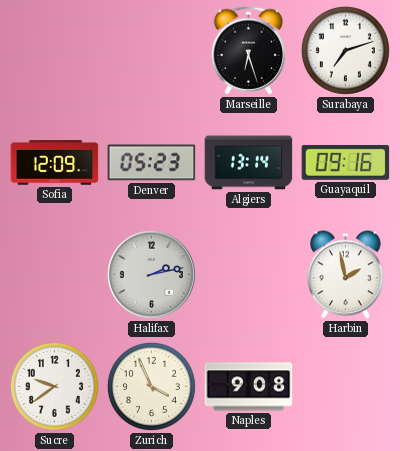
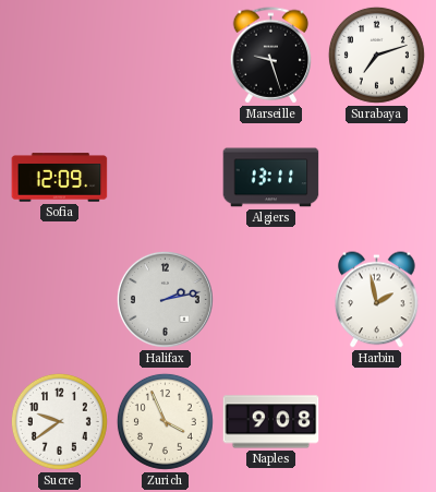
Marseille: 6:27 -> 9:27
Denver: 05:23 -> none
Algiers: 13:14 -> 13:11
Guayaquil: 09:16 -> none
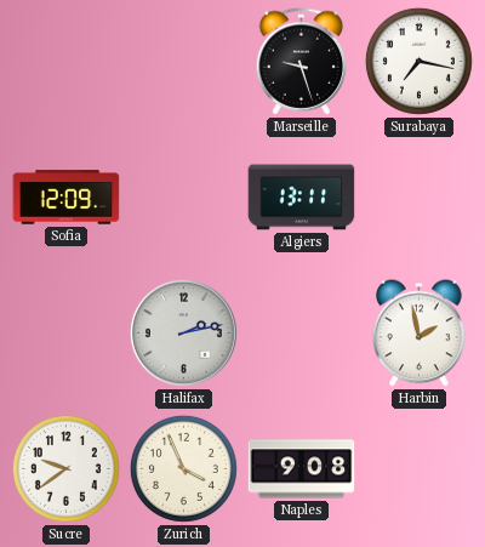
Surabaya: 7:12 -> 7:17
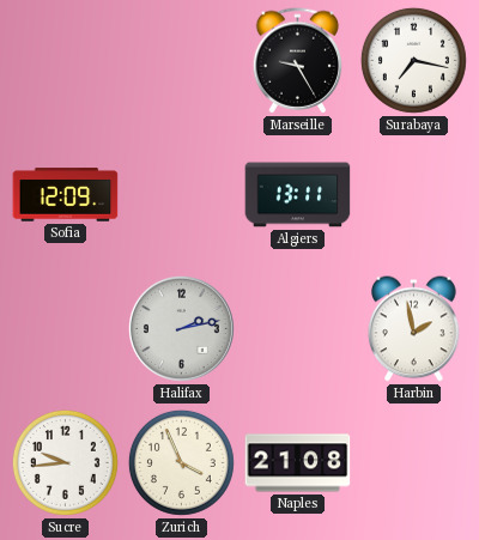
Marseille: 9:27 -> 9:25
Sucre: 9:39 -> 9:44
Naples: 9:08 -> 21:08
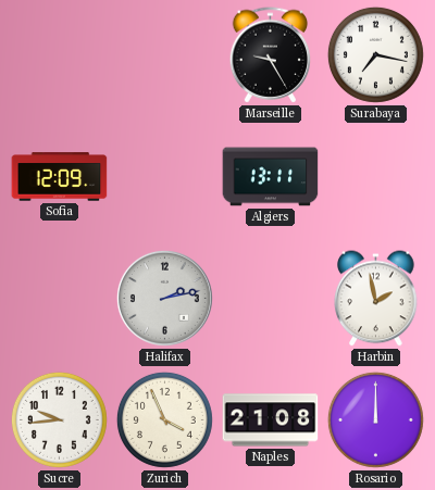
Rosario: none -> 12:00
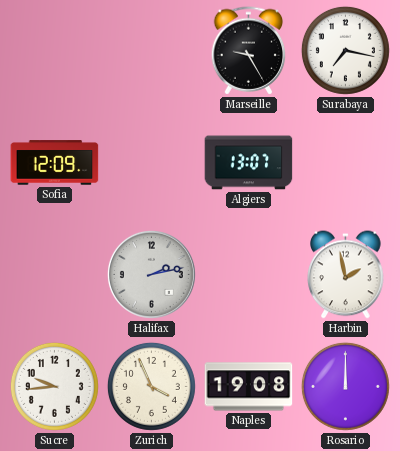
Algiers: 13:11 -> 13:07
Naples: 21:08 -> 19:08
